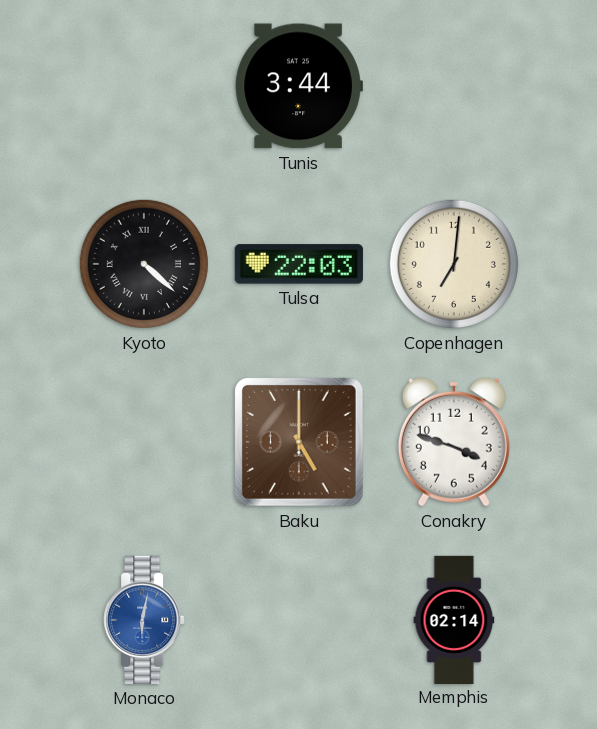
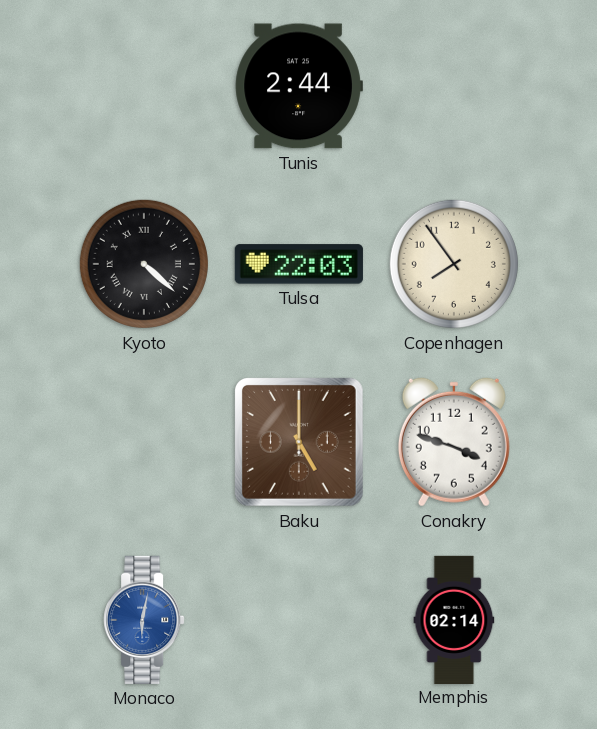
Tunis: 3:44 -> 2:44
Copenhagen: 7:01 -> 7:54
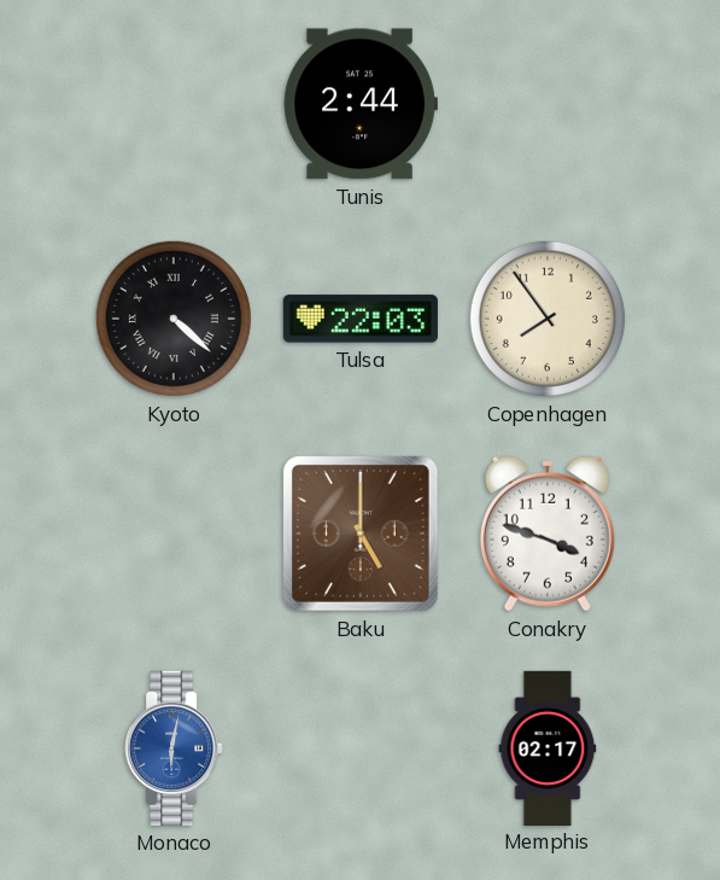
Memphis: 02:14 -> 02:17
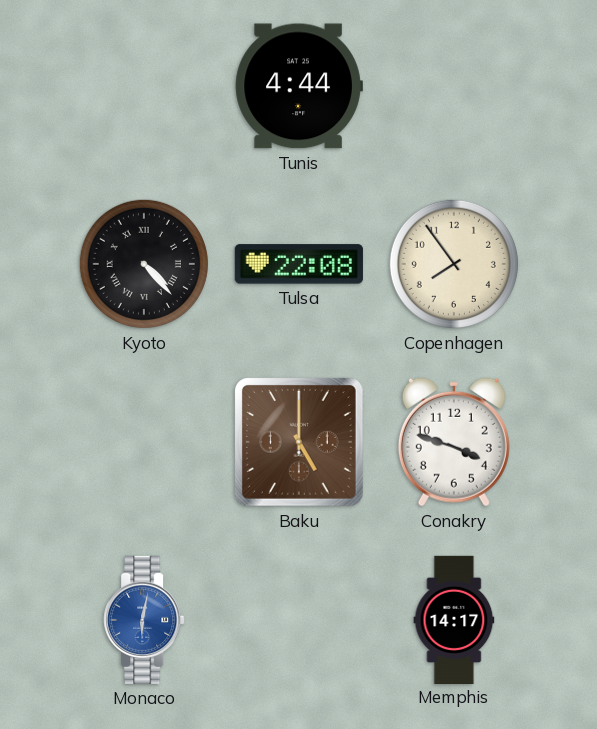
Tunis: 2:44 -> 4:44
Kyoto: 4:22 -> 4:23
Tulsa: 22:03 -> 22:08
Memphis: 02:17 -> 14:17
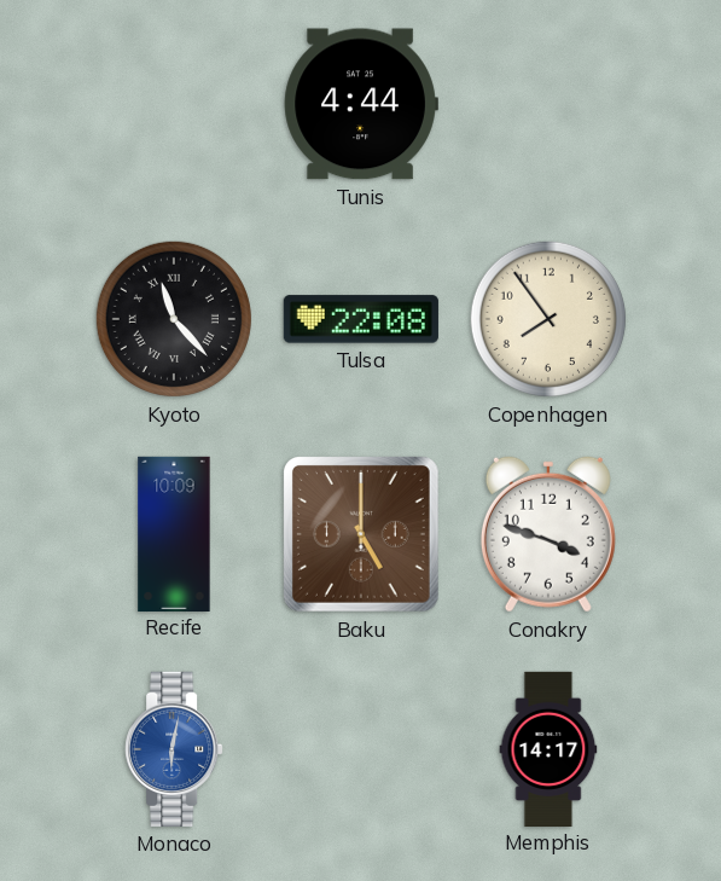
Kyoto: 4:23 -> 11:23
Recife: none -> 10:09
